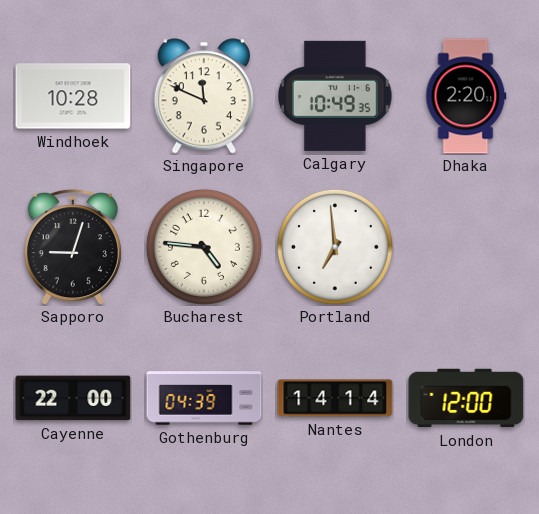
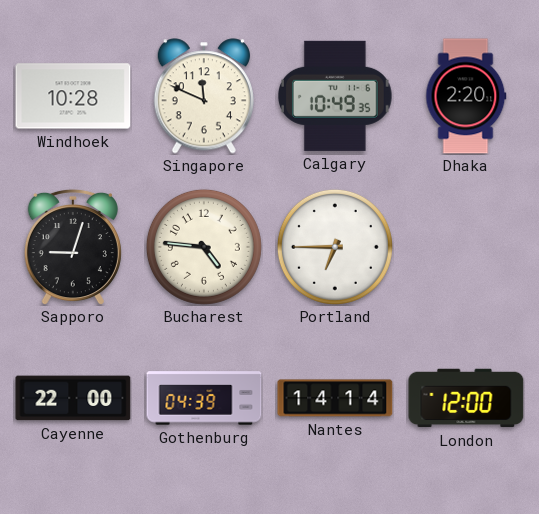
Portland: 6:59 -> 6:45
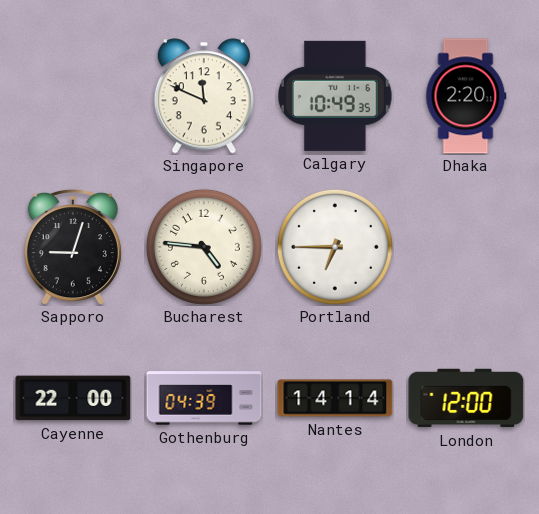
Windhoek: 10:28 -> none
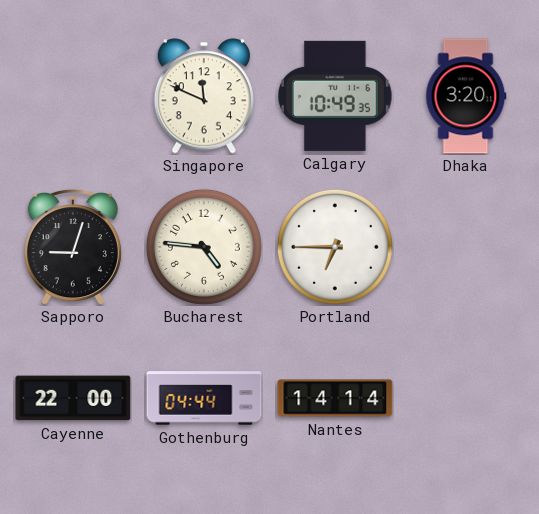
Dhaka: 2:20 -> 3:20
Gothenburg: 04:39 -> 04:44
London: 12:00 -> none
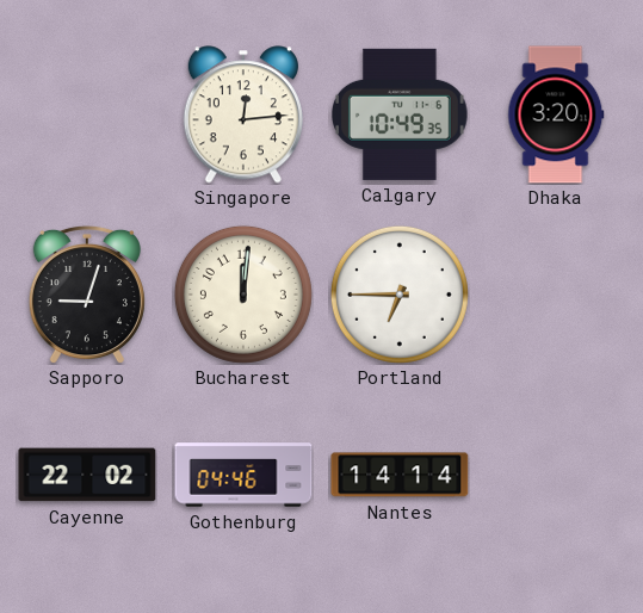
Singapore: 11:49 -> 12:14
Bucharest: 4:46 -> 12:01
Cayenne: 22:00 -> 22:02
Gothenburg: 04:44 -> 04:46
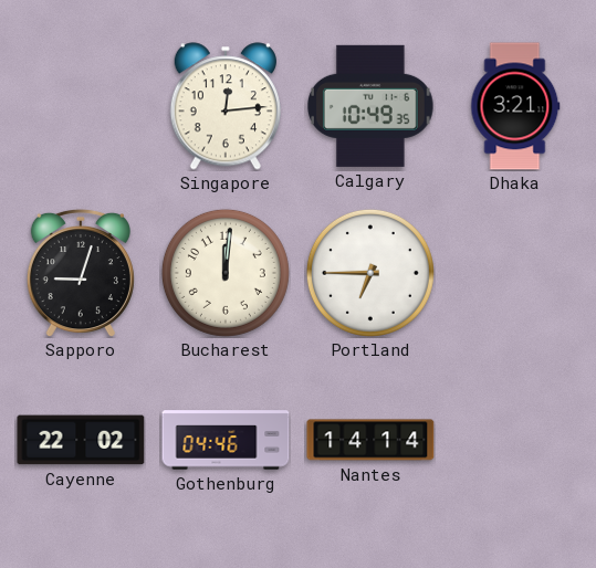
Dhaka: 3:20 -> 3:21
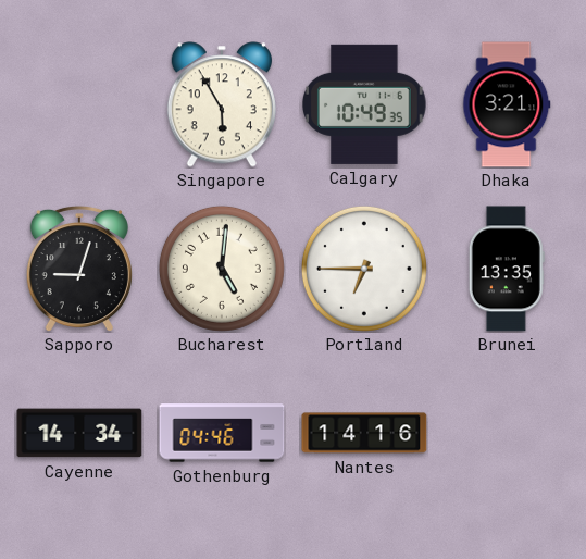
Singapore: 12:14 -> 5:55
Bucharest: 12:01 -> 5:01
Brunei: none -> 13:35
Cayenne: 22:02 -> 14:34
Nantes: 14:14 -> 14:16
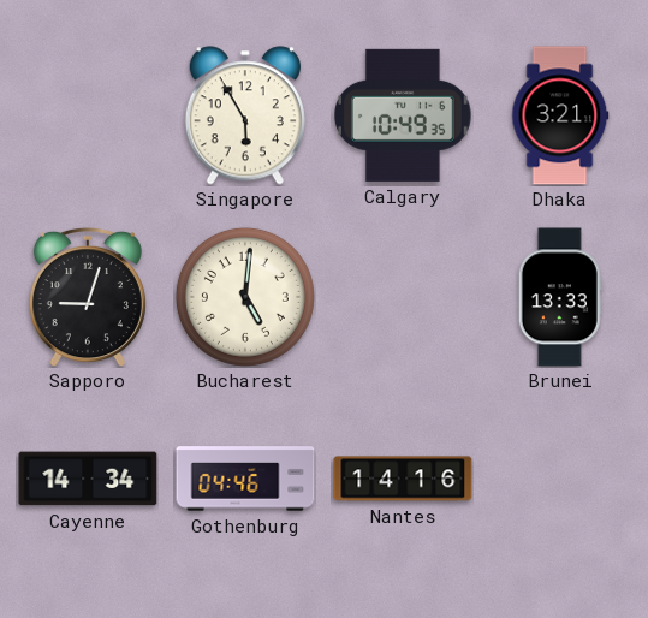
Portland: 6:45 -> none
Brunei: 13:35 -> 13:33
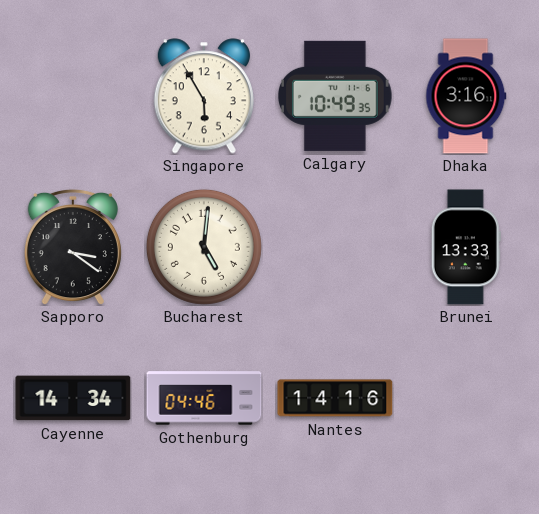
Dhaka: 3:21 -> 3:16
Sapporo: 9:03 -> 3:21
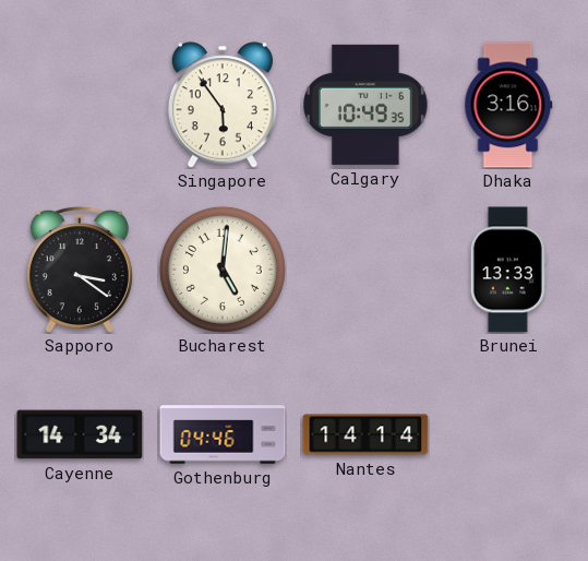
Singapore: 5:55 -> 5:54
Nantes: 14:16 -> 14:14
